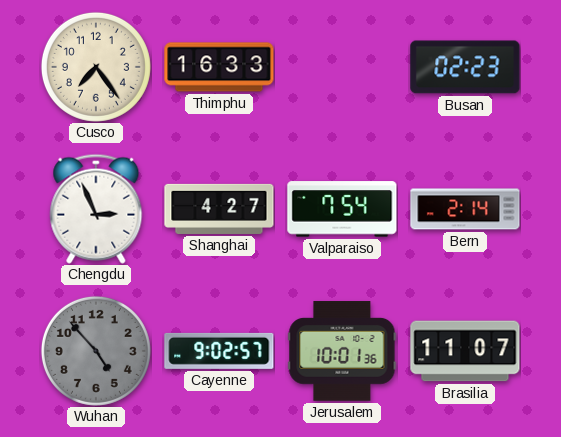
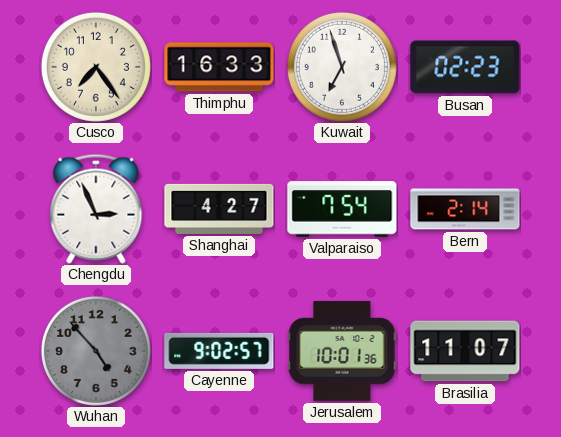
Kuwait: none -> 6:57
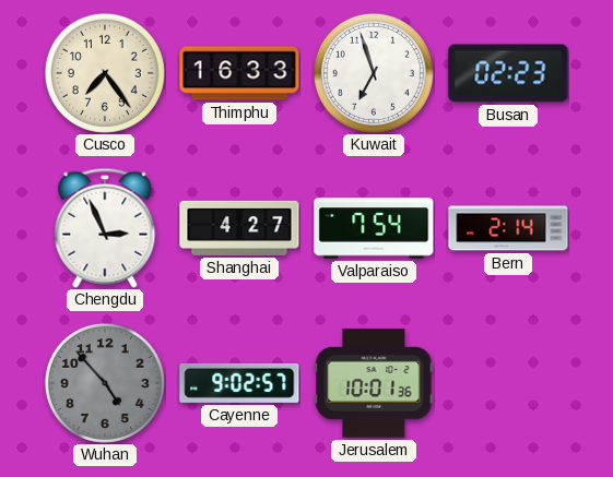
Brasilia: 11:07 -> none
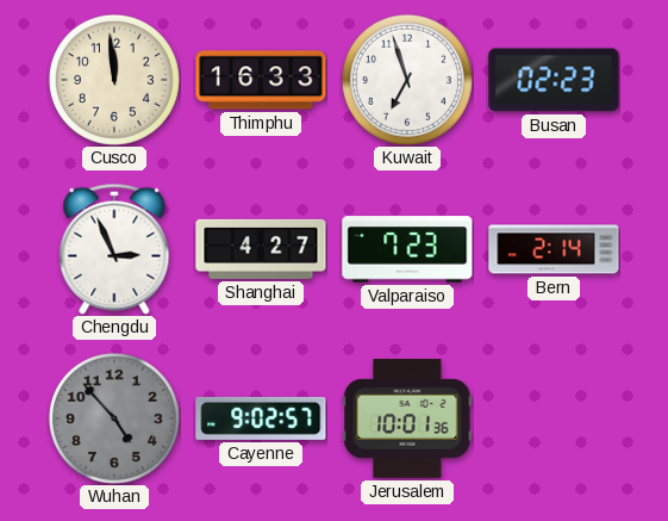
Cusco: 7:24 -> 11:59
Valparaiso: 7:54 -> 7:23
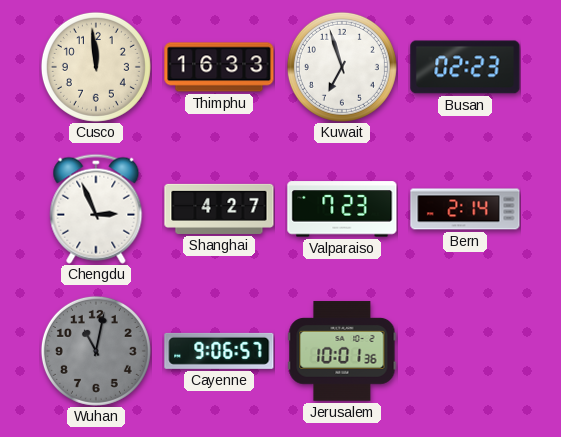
Wuhan: 4:53 -> 11:02
Cayenne: 9:02 -> 9:06
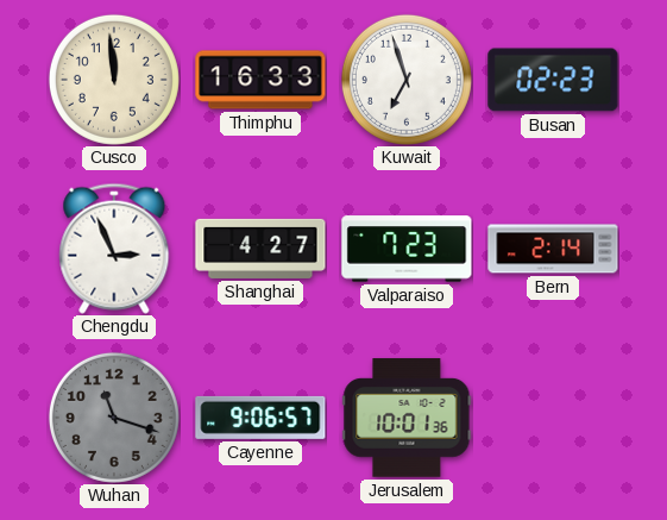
Wuhan: 11:02 -> 11:18
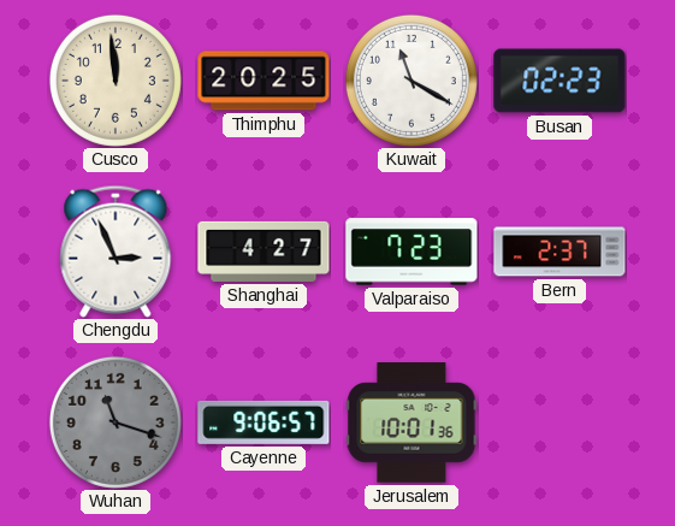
Thimphu: 16:33 -> 20:25
Kuwait: 6:57 -> 11:20
Bern: 2:14 -> 2:37
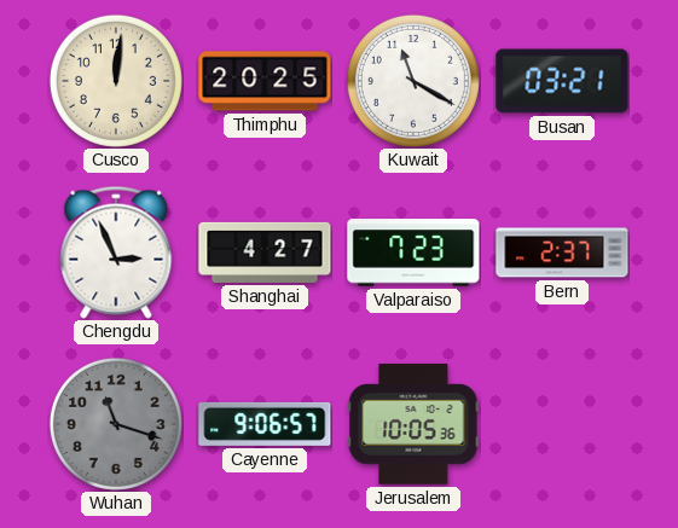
Cusco: 11:59 -> 12:01
Busan: 02:23 -> 03:21
Jerusalem: 10:01 -> 10:05
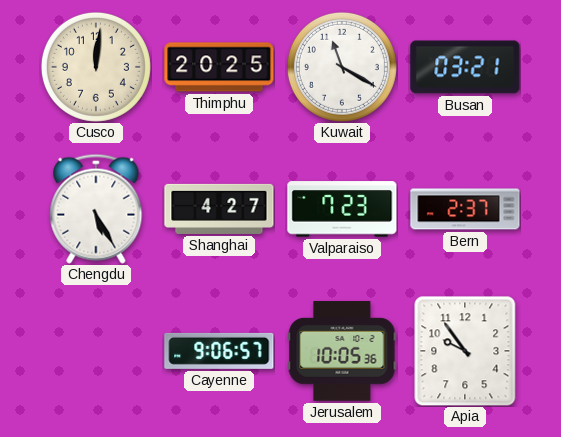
Chengdu: 2:56 -> 5:25
Wuhan: 11:18 -> none
Apia: none -> 9:54
